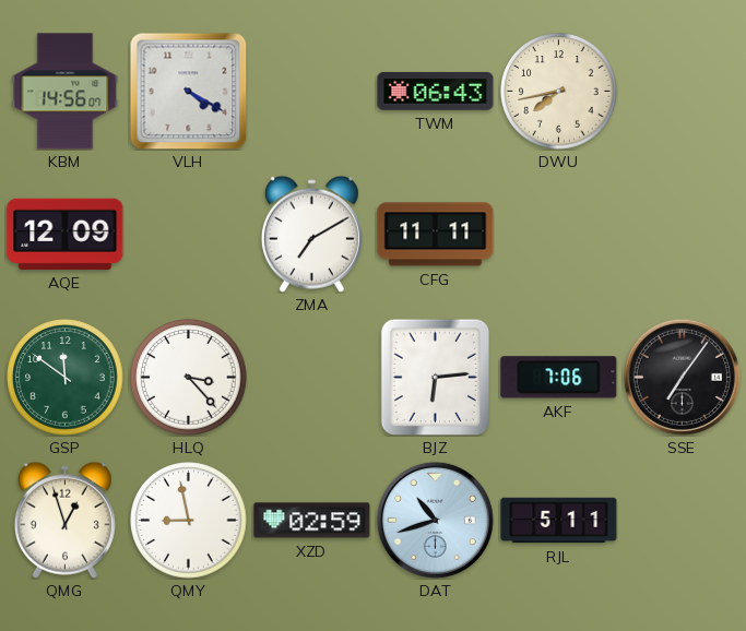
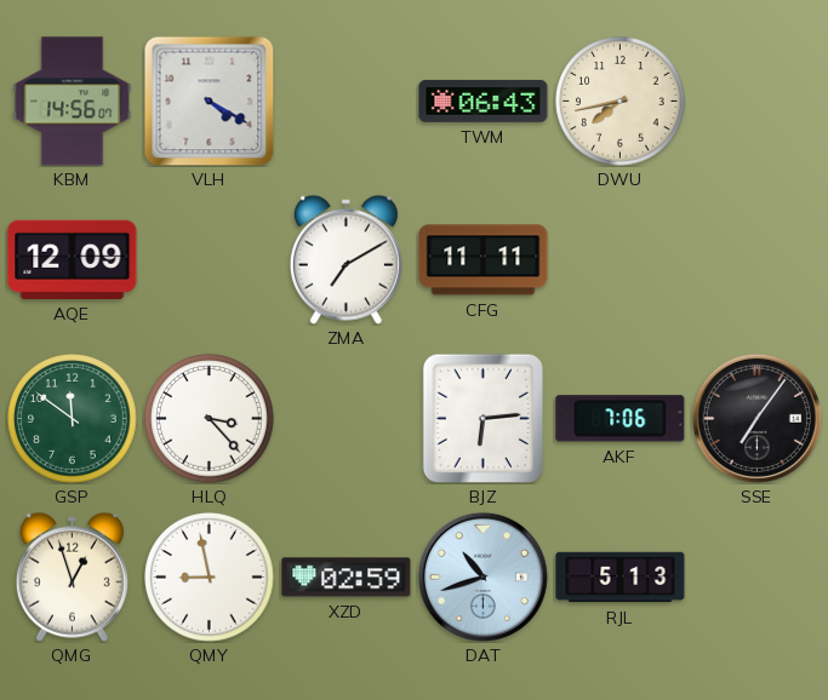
RJL: 5:11 -> 5:13
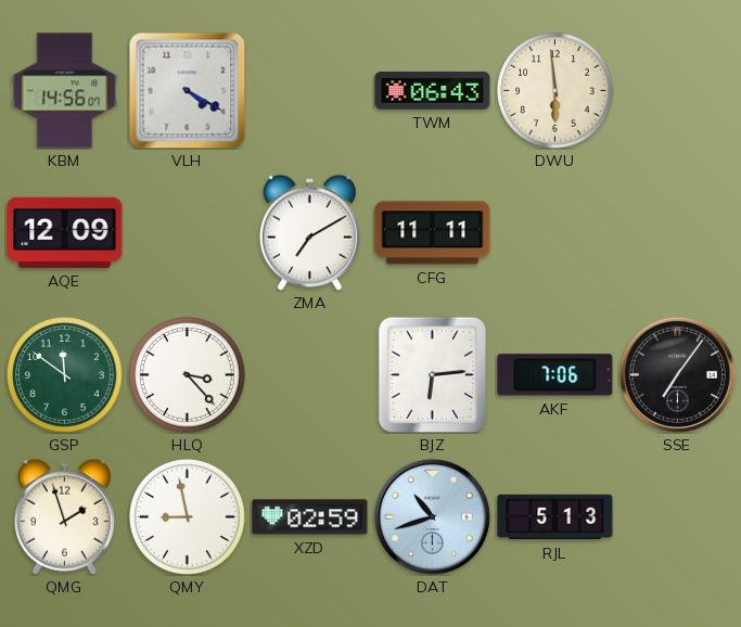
DWU: 7:43 -> 5:59
QMG: 12:57 -> 1:57
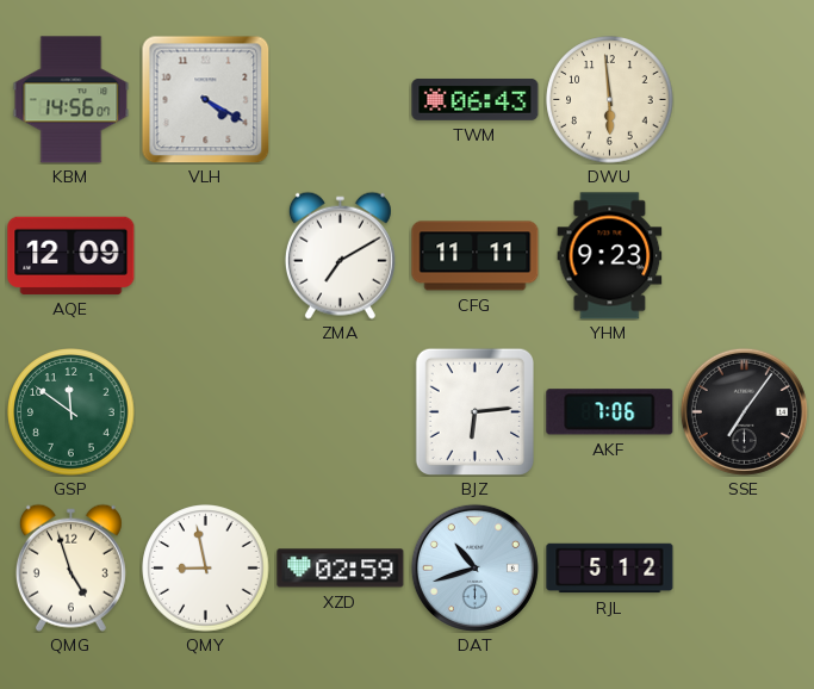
YHM: none -> 9:23
HLQ: 3:23 -> none
QMG: 1:57 -> 4:57
RJL: 5:13 -> 5:12
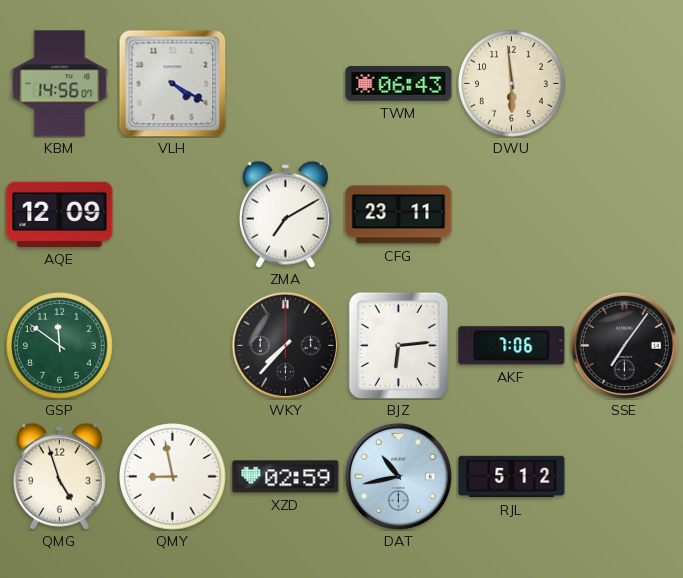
CFG: 11:11 -> 23:11
YHM: 9:23 -> none
WKY: none -> 7:37
DAT: 10:42 -> 10:43
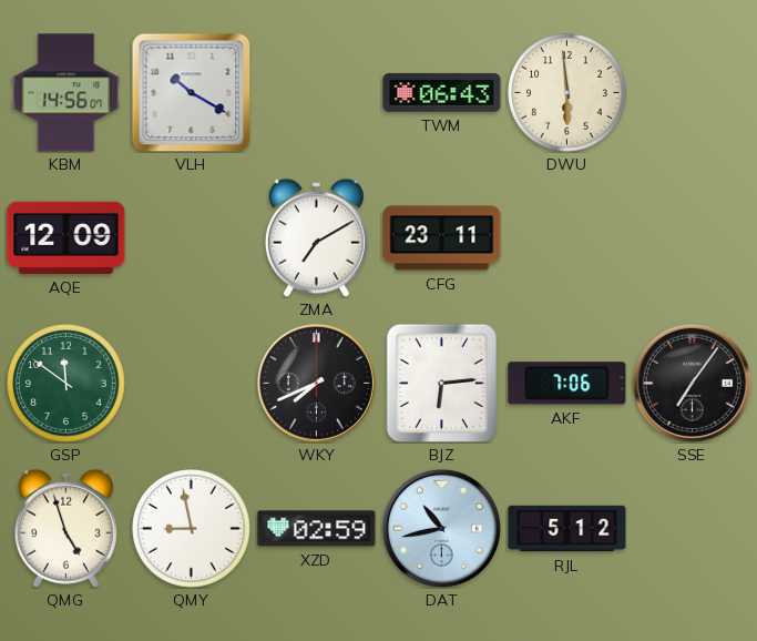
VLH: 4:20 -> 10:20
WKY: 7:37 -> 7:41
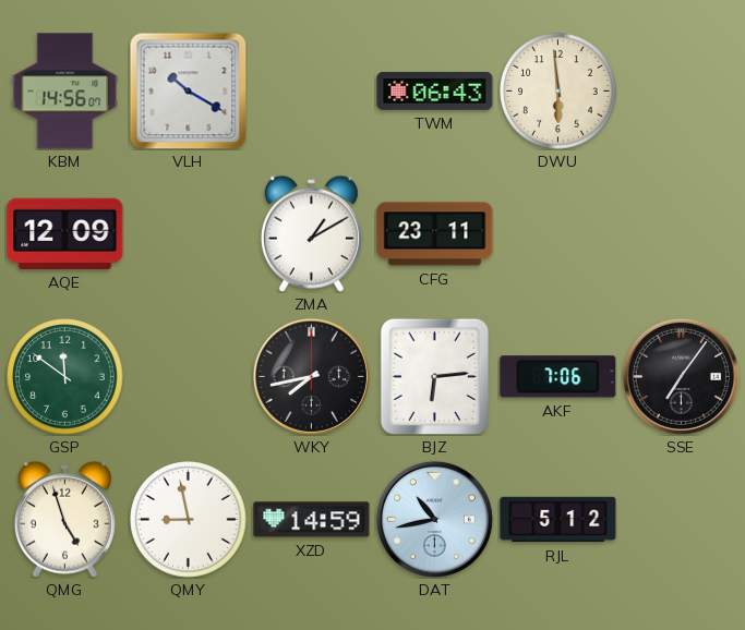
ZMA: 7:10 -> 1:10
WKY: 7:41 -> 7:43
XZD: 02:59 -> 14:59
